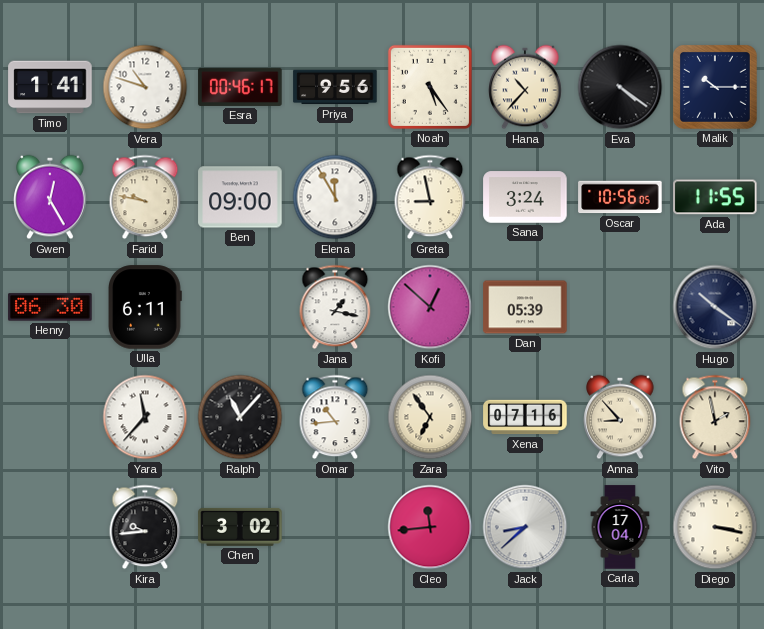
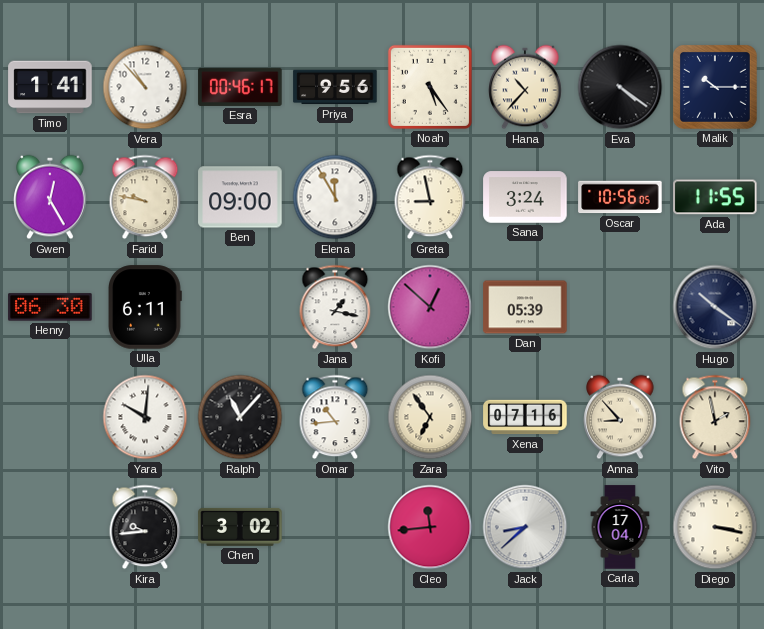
Vera: 10:48 -> 10:53
Yara: 11:37 -> 10:01
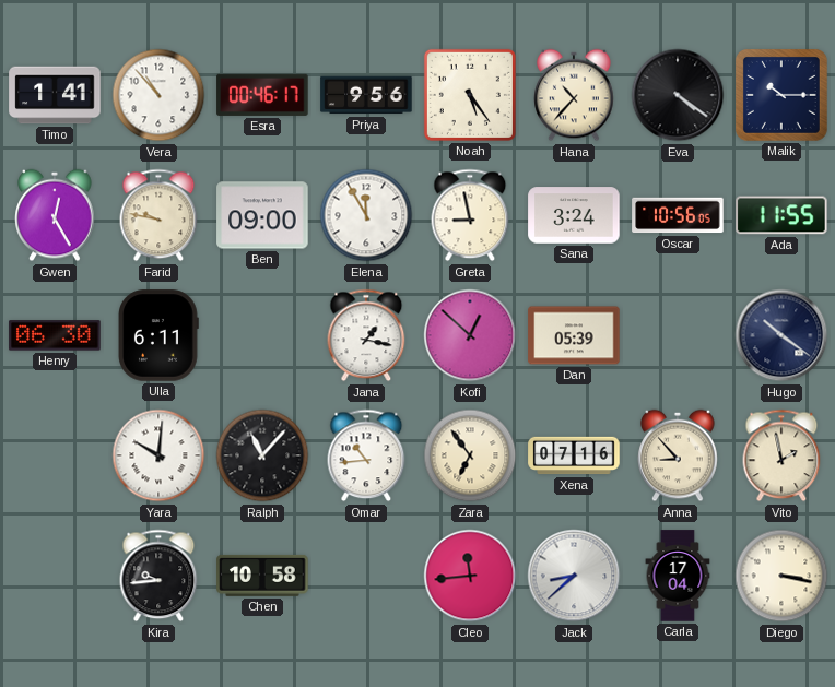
Chen: 3:02 -> 10:58
